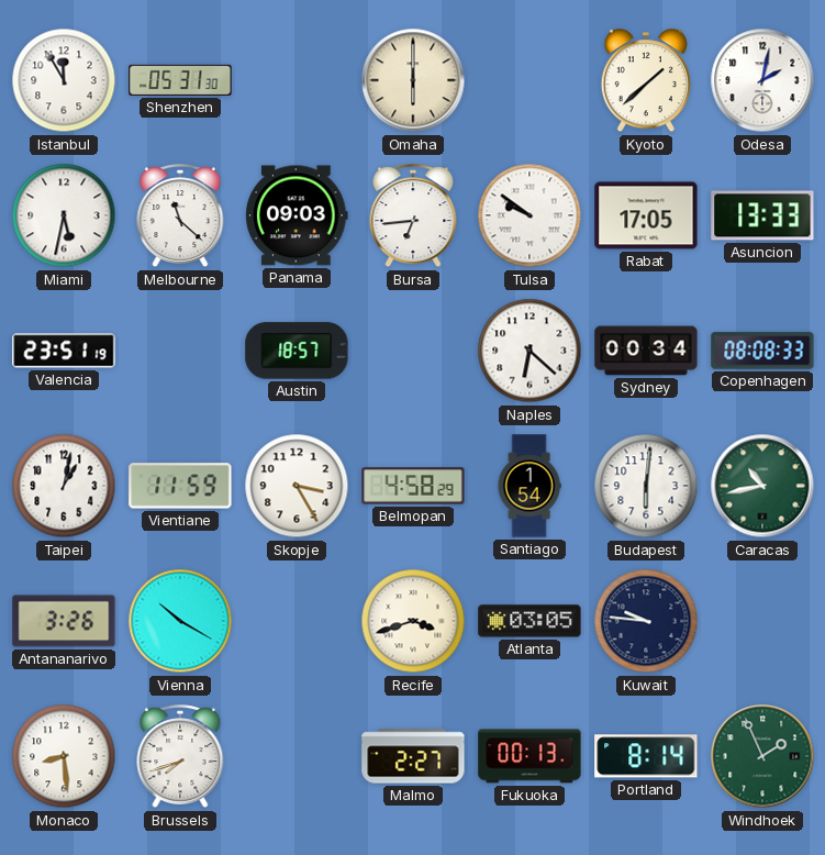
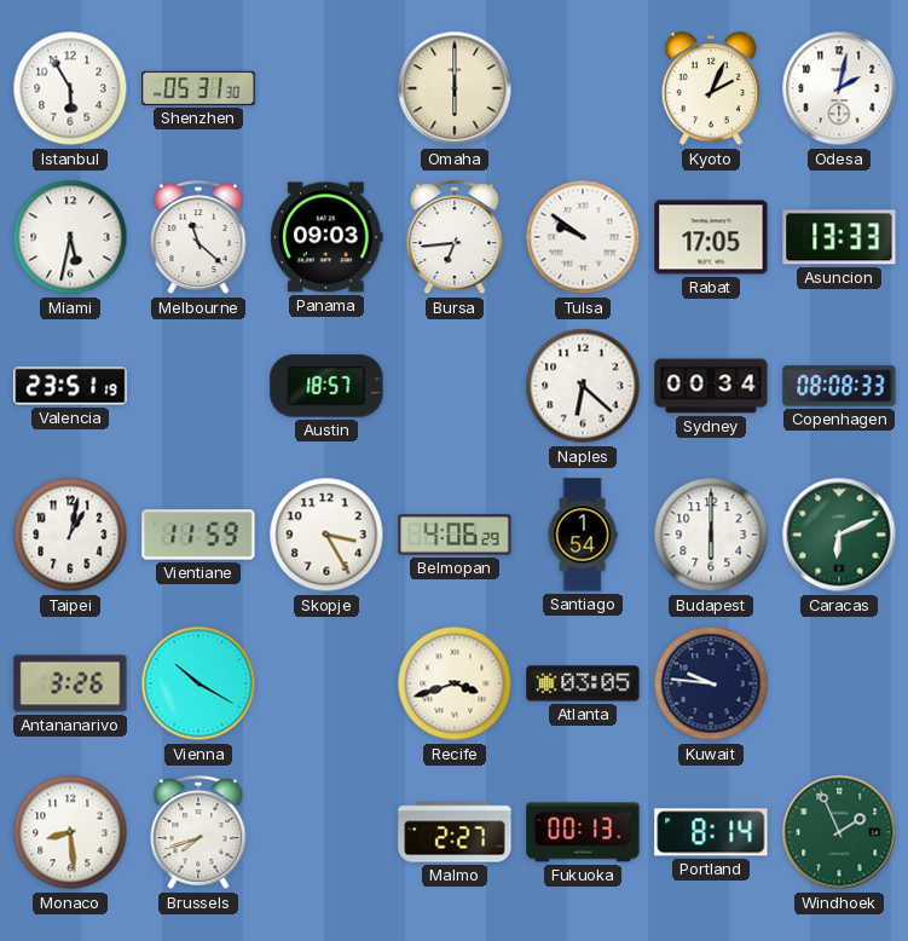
Istanbul: 11:55 -> 5:55
Kyoto: 1:38 -> 2:04
Belmopan: 4:58 -> 4:06
Budapest: 6:01 -> 6:00
Caracas: 10:43 -> 6:11
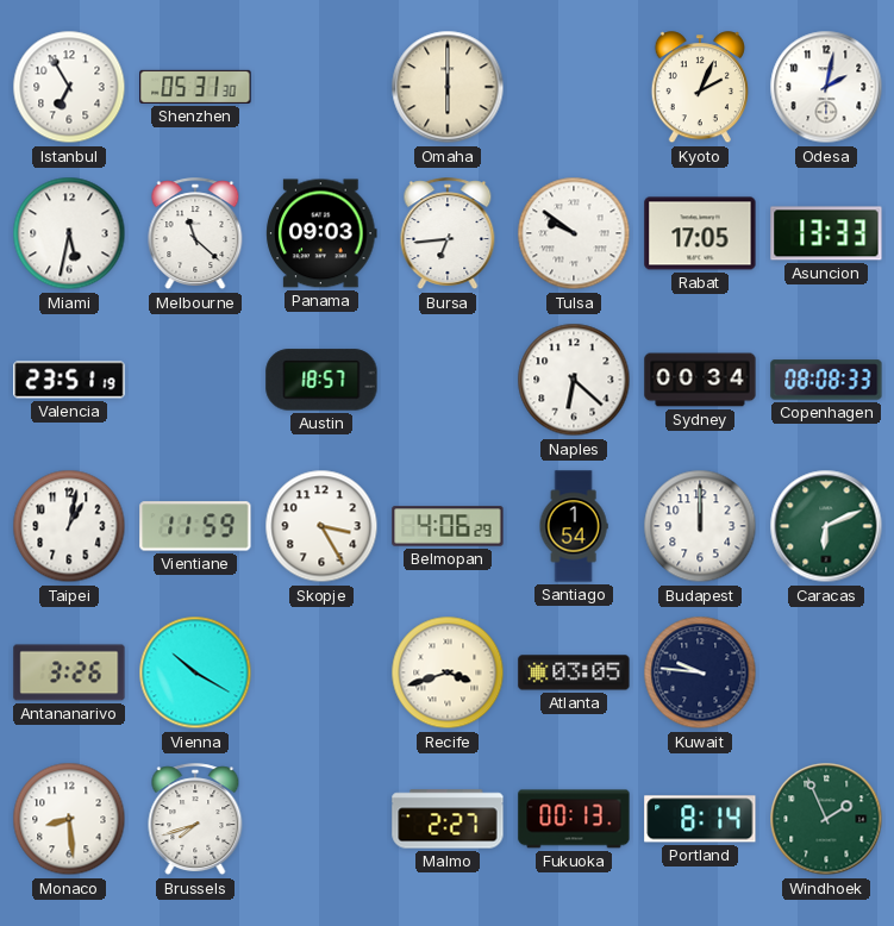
Istanbul: 5:55 -> 6:55
Budapest: 6:00 -> 12:00
